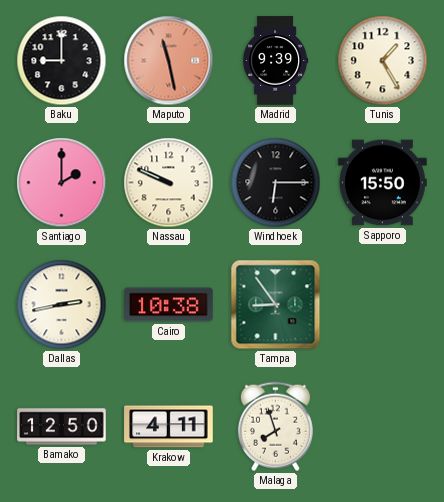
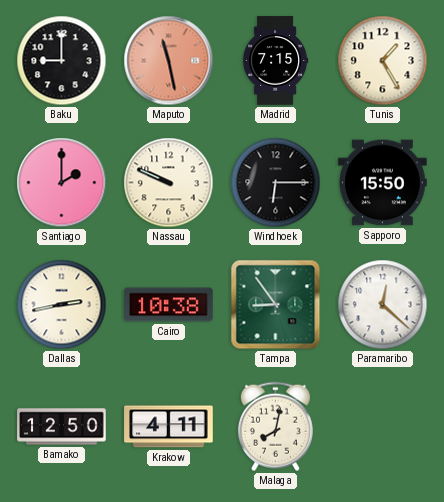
Madrid: 9:39 -> 7:15
Paramaribo: none -> 12:22
Malaga: 7:57 -> 8:02
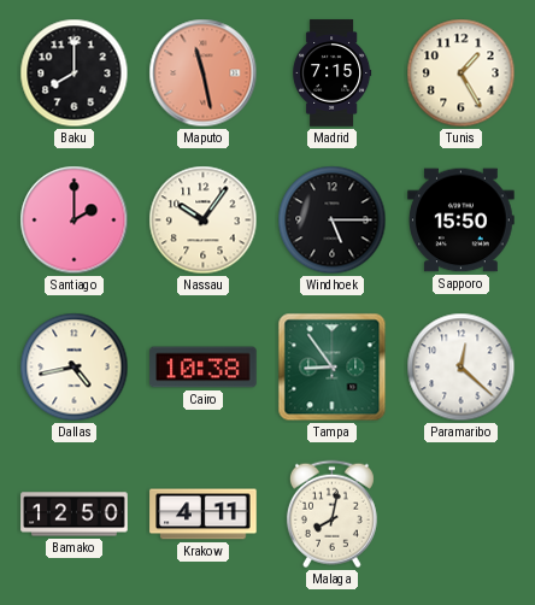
Baku: 9:00 -> 8:00
Nassau: 9:49 -> 10:06
Windhoek: 6:15 -> 5:15
Dallas: 2:43 -> 4:43
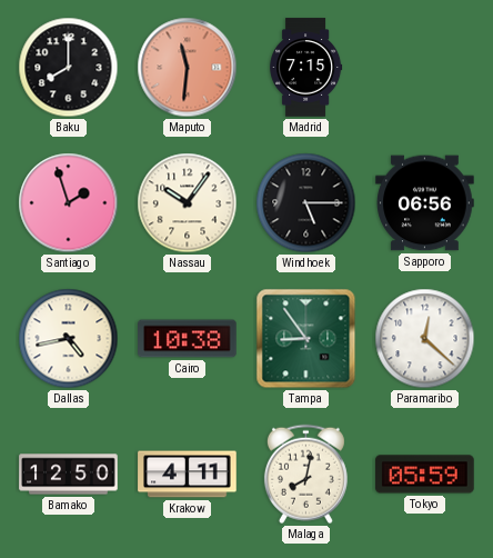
Maputo: 11:28 -> 11:31
Tunis: 1:25 -> none
Santiago: 2:00 -> 1:57
Sapporo: 15:50 -> 06:56
Tokyo: none -> 05:59
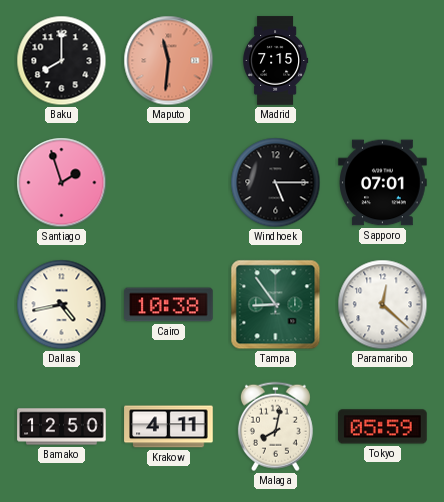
Nassau: 10:06 -> none
Sapporo: 06:56 -> 07:01
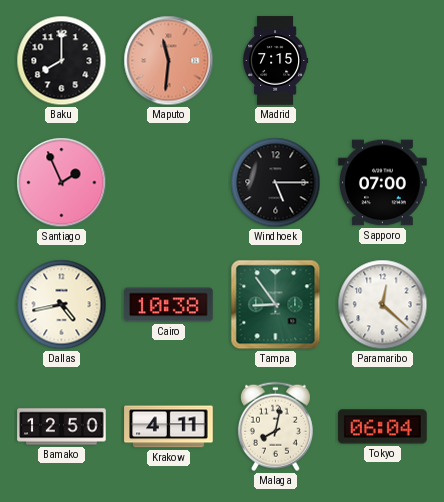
Santiago: 1:57 -> 1:56
Sapporo: 07:01 -> 07:00
Tokyo: 05:59 -> 06:04
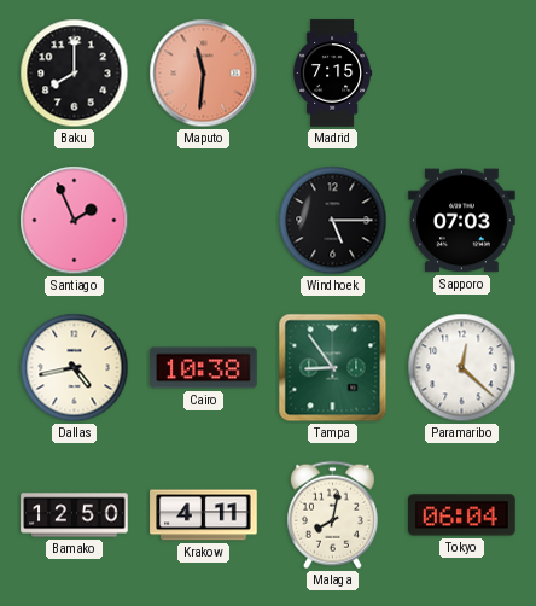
Sapporo: 07:00 -> 07:03
